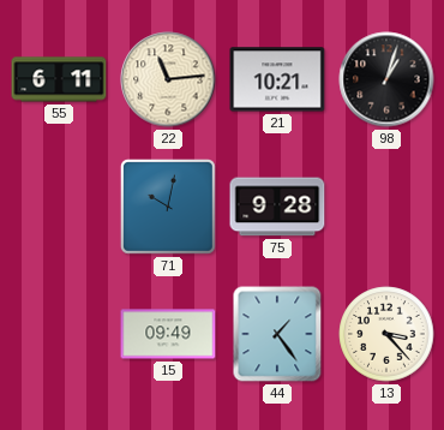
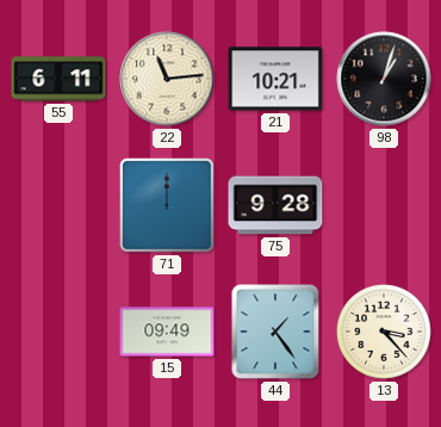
71: 10:02 -> 12:00
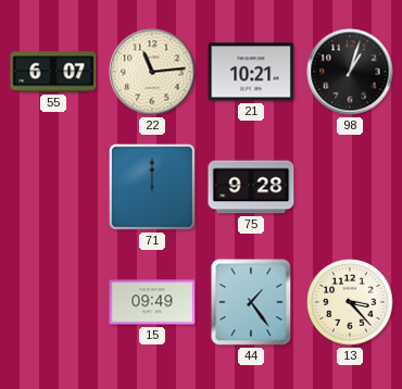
55: 6:11 -> 6:07
